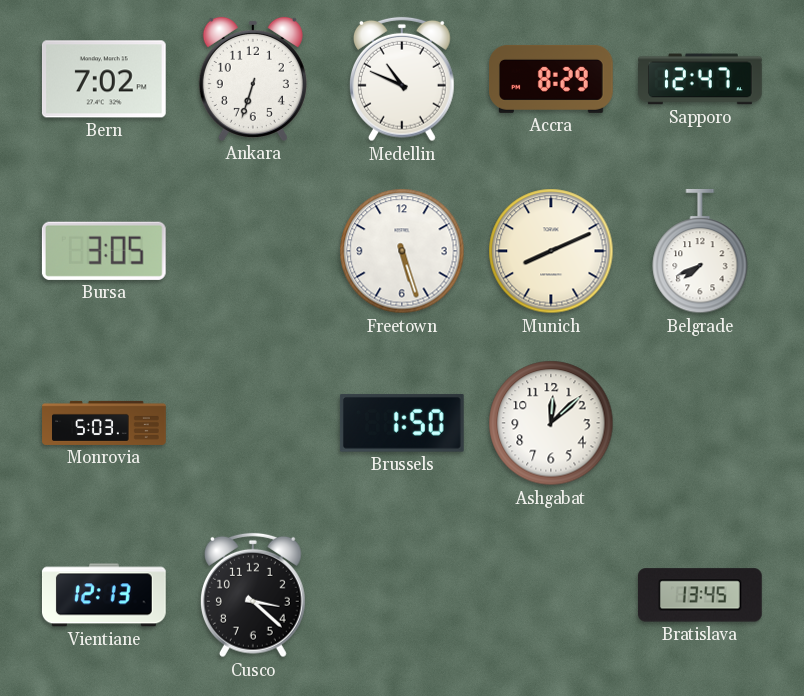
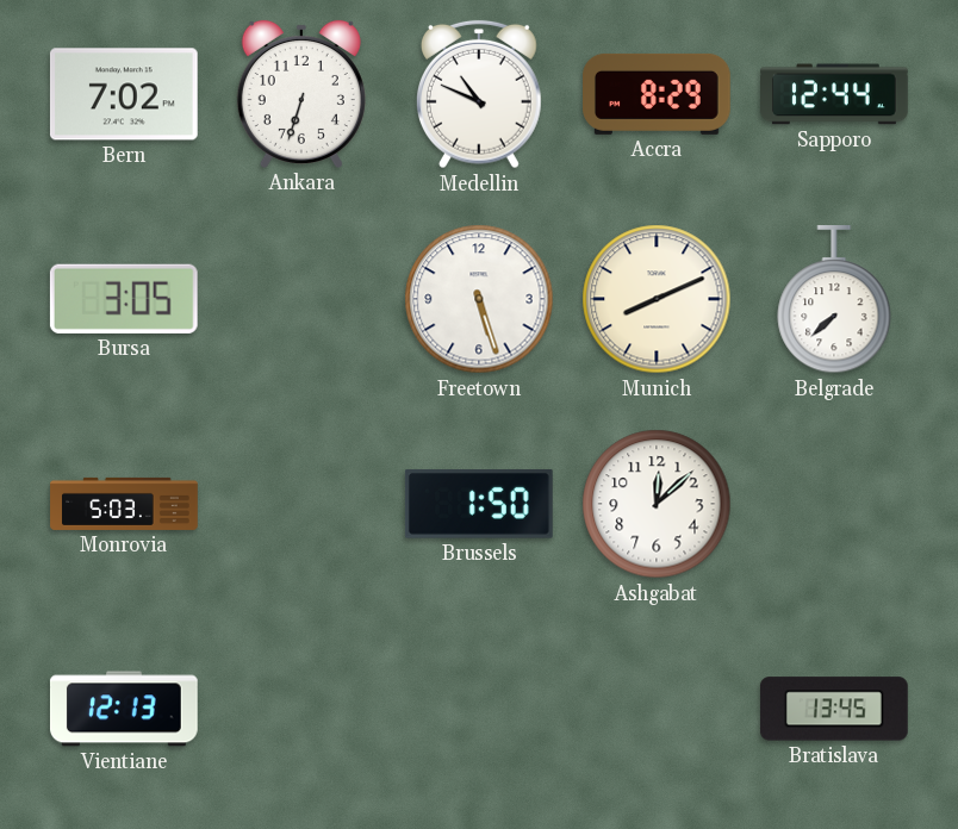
Sapporo: 12:47 -> 12:44
Belgrade: 7:41 -> 7:38
Cusco: 3:22 -> none
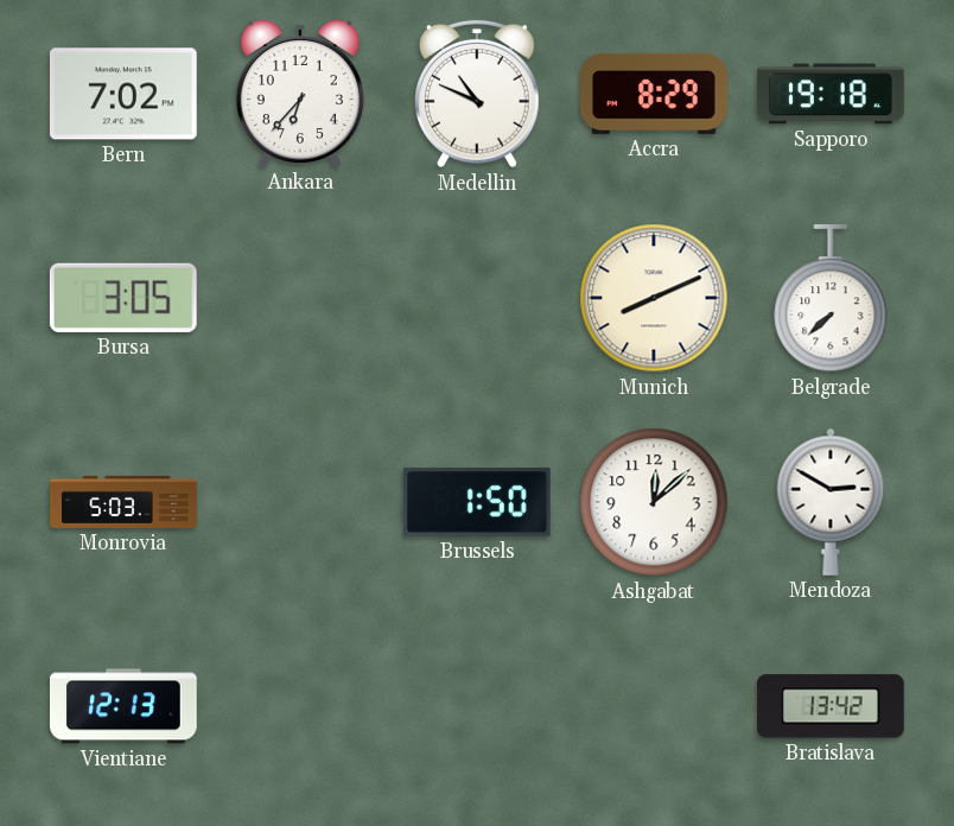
Ankara: 6:33 -> 6:37
Sapporo: 12:44 -> 19:18
Freetown: 5:27 -> none
Mendoza: none -> 2:50
Bratislava: 13:45 -> 13:42
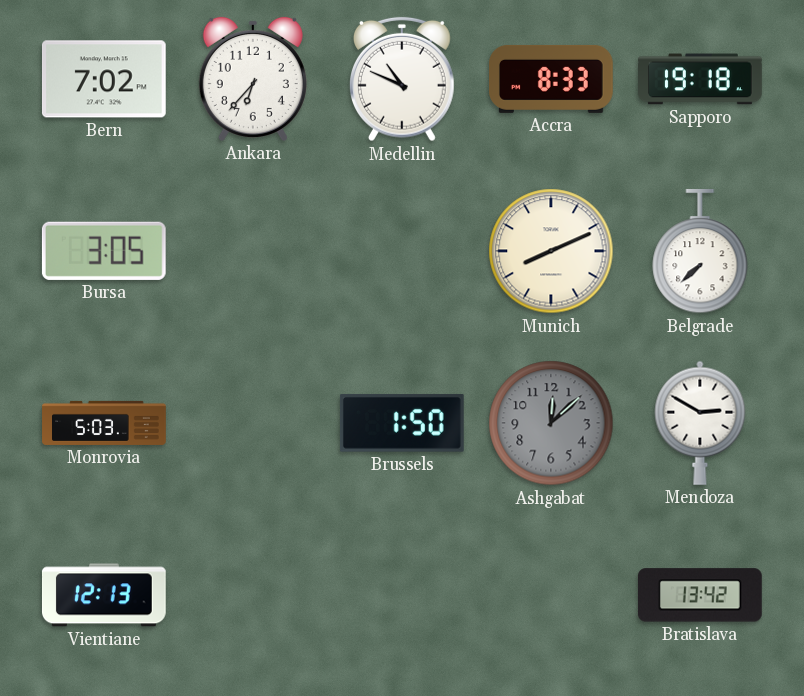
Accra: 8:29 -> 8:33
Ashgabat dial: white -> grey
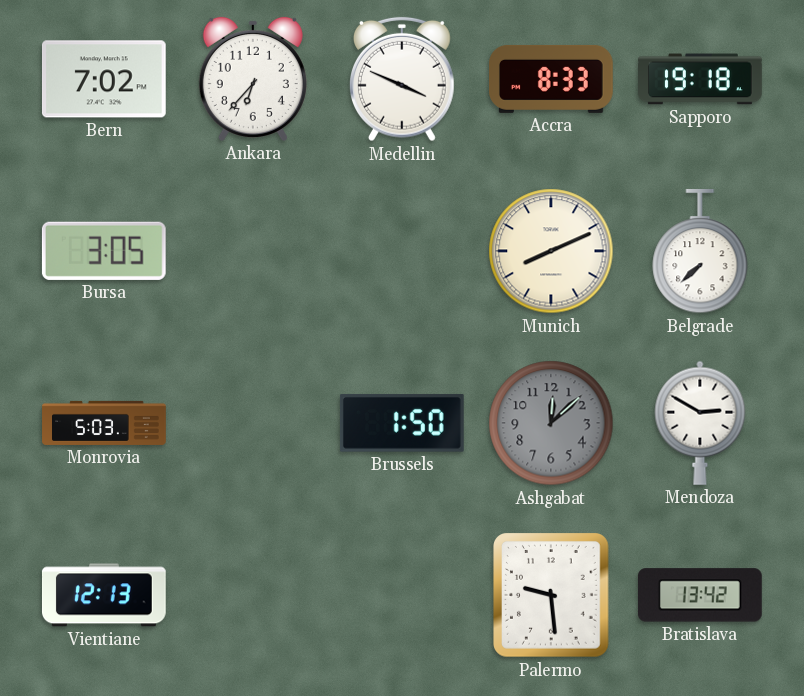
Medellin: 10:49 -> 3:49
Palermo: none -> 9:29
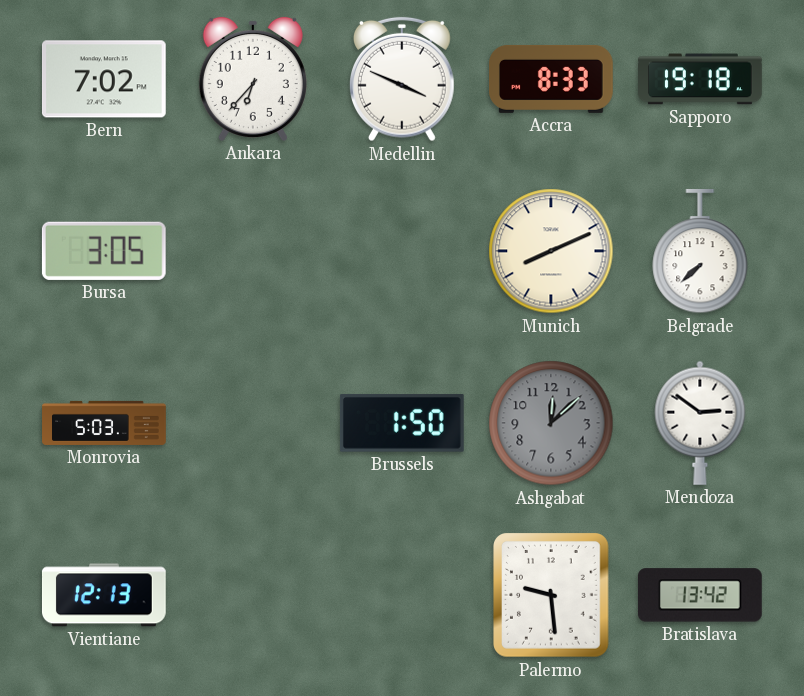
Mendoza: 2:50 -> 2:51
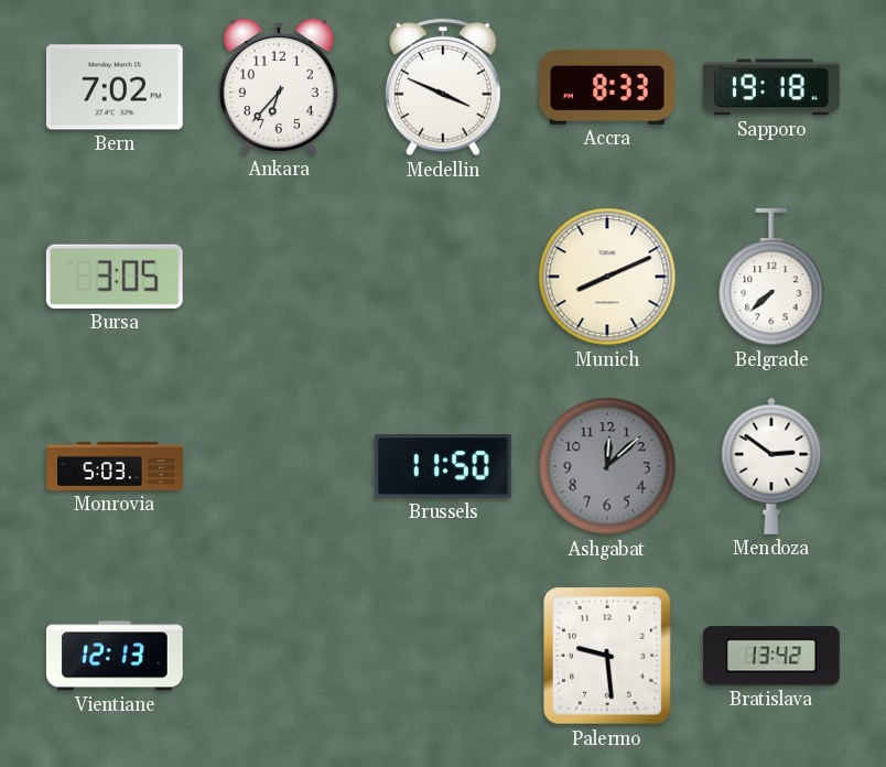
Brussels: 1:50 -> 11:50
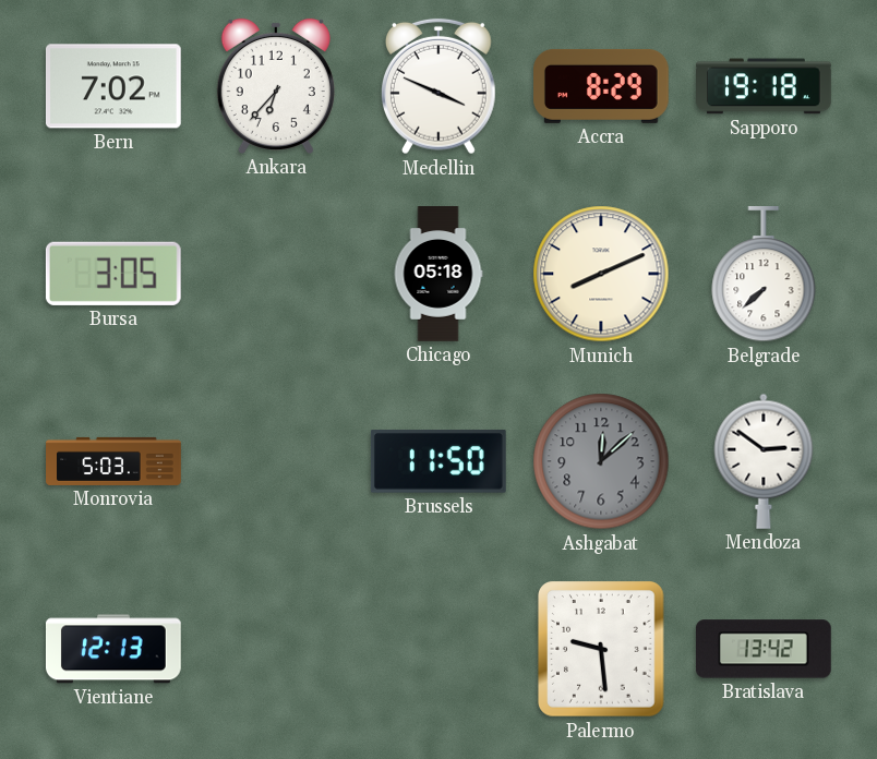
Accra: 8:33 -> 8:29
Chicago: none -> 05:18
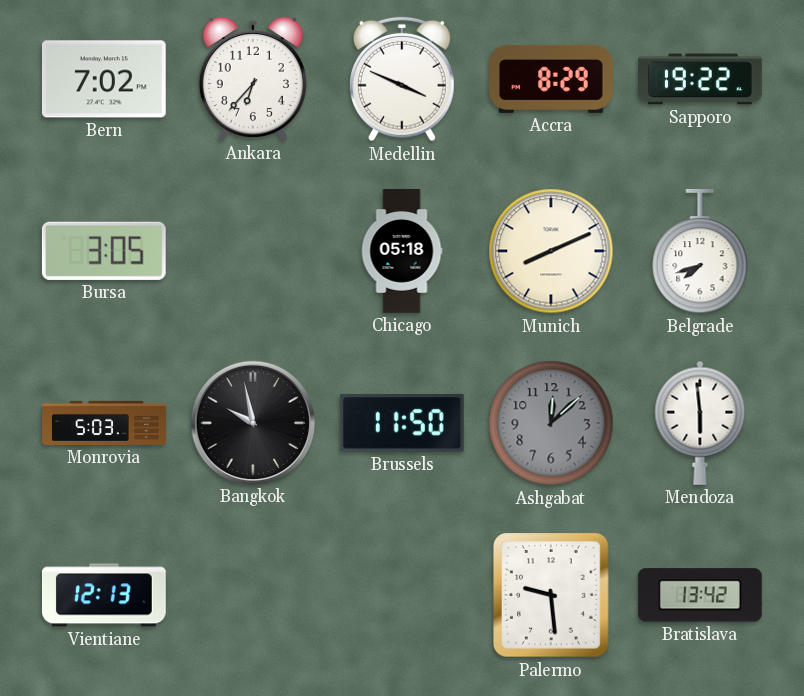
Sapporo: 19:18 -> 19:22
Belgrade: 7:38 -> 7:42
Bangkok: none -> 9:58
Mendoza: 2:51 -> 5:59
